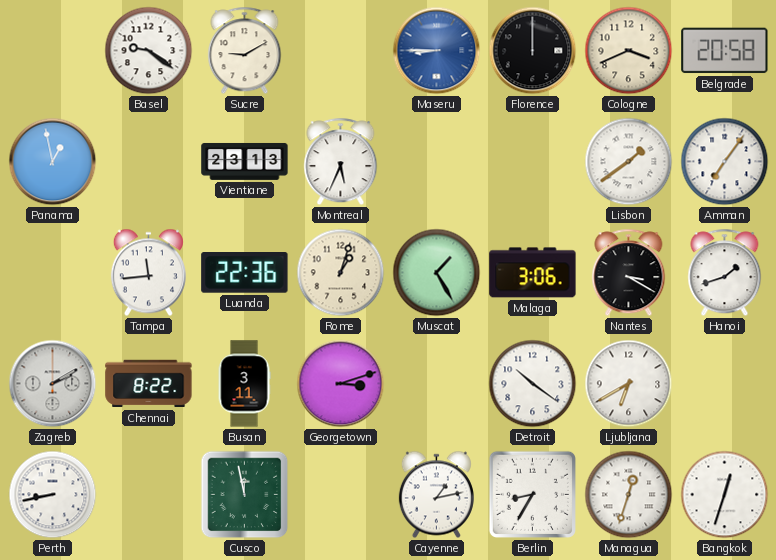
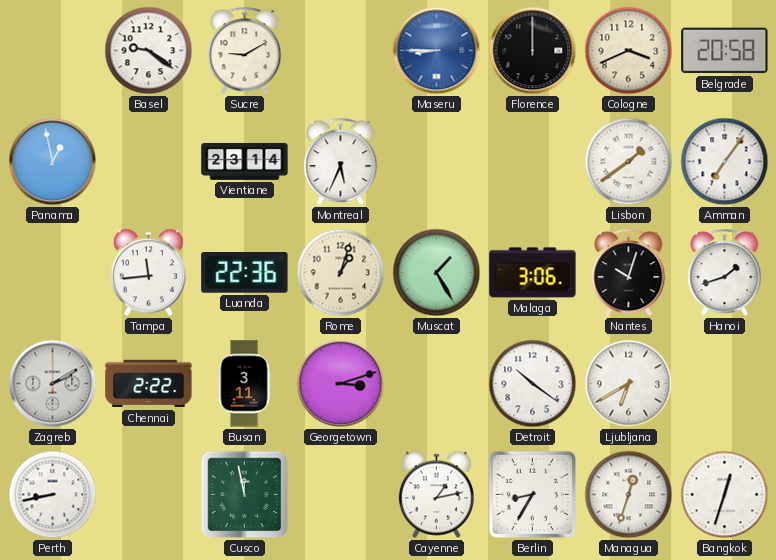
Vientiane: 23:13 -> 23:14
Nantes: 3:20 -> 10:03
Chennai: 8:22 -> 2:22
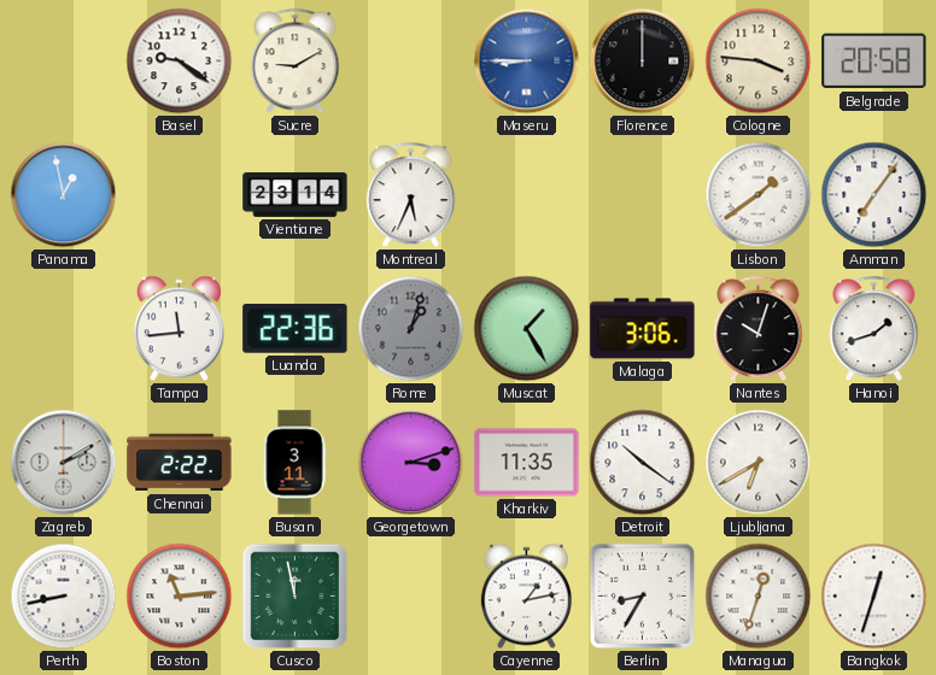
Cologne: 3:41 -> 3:46
Rome dial: cream -> grey
Kharkiv: none -> 11:35
Boston: none -> 11:14
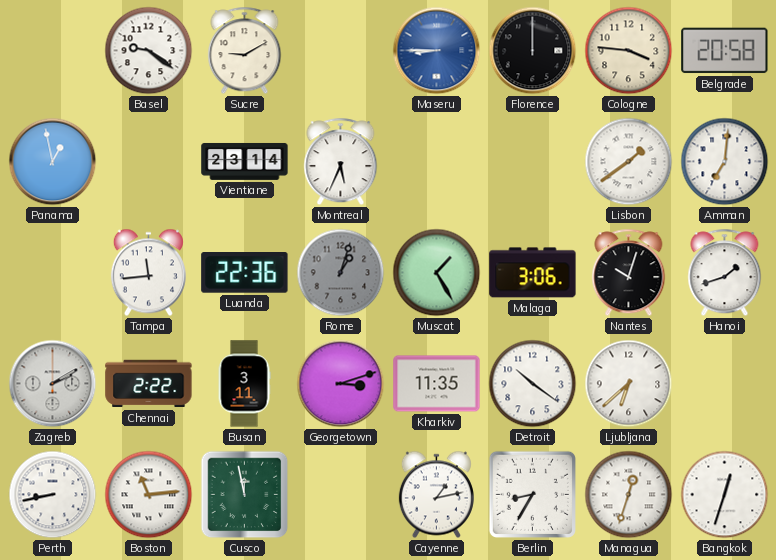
Amman: 7:06 -> 7:01
Ljubljana: 6:40 -> 6:38
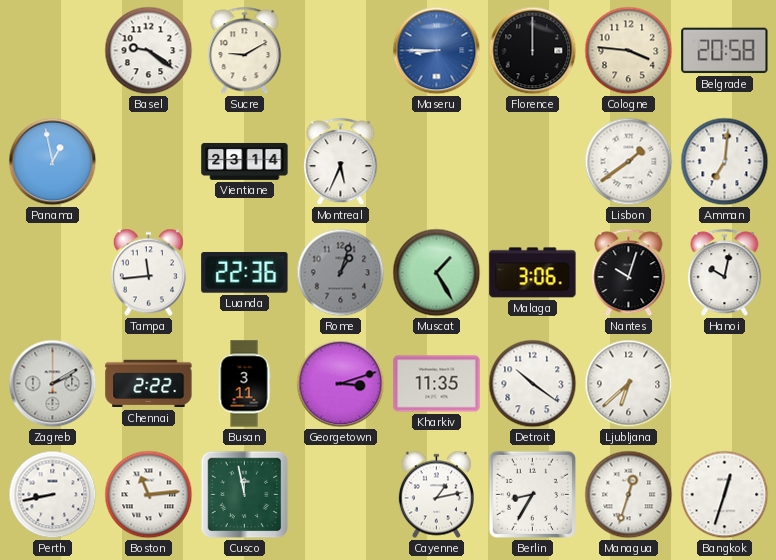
Hanoi: 1:42 -> 10:02
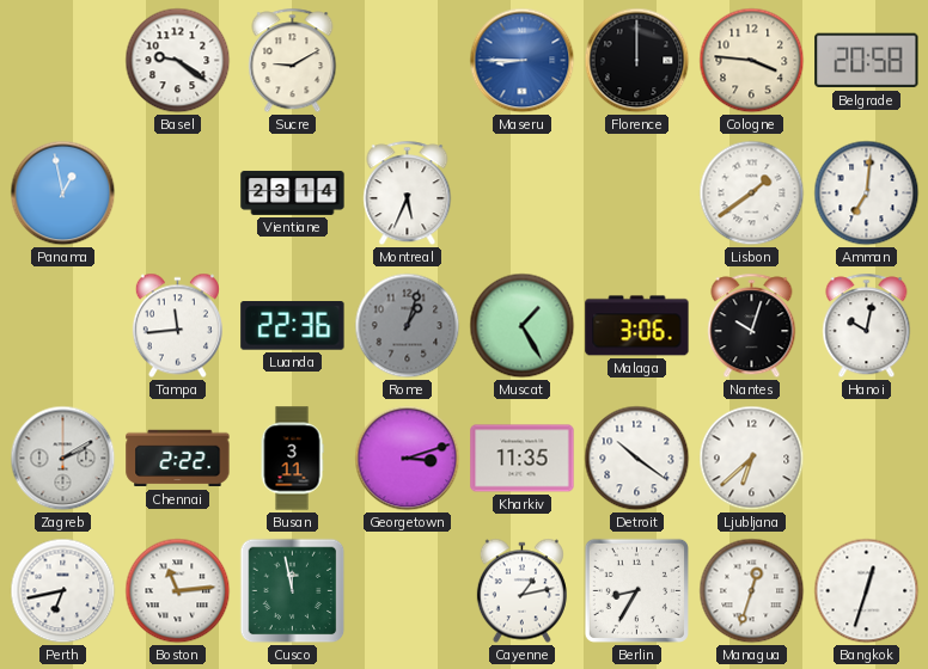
Perth: 8:43 -> 6:43
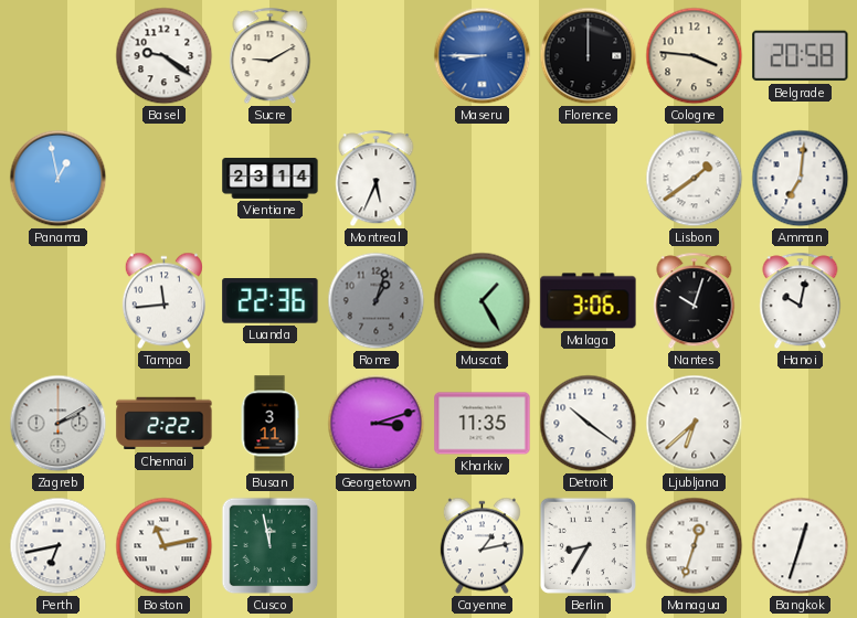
Boston: 11:14 -> 11:13
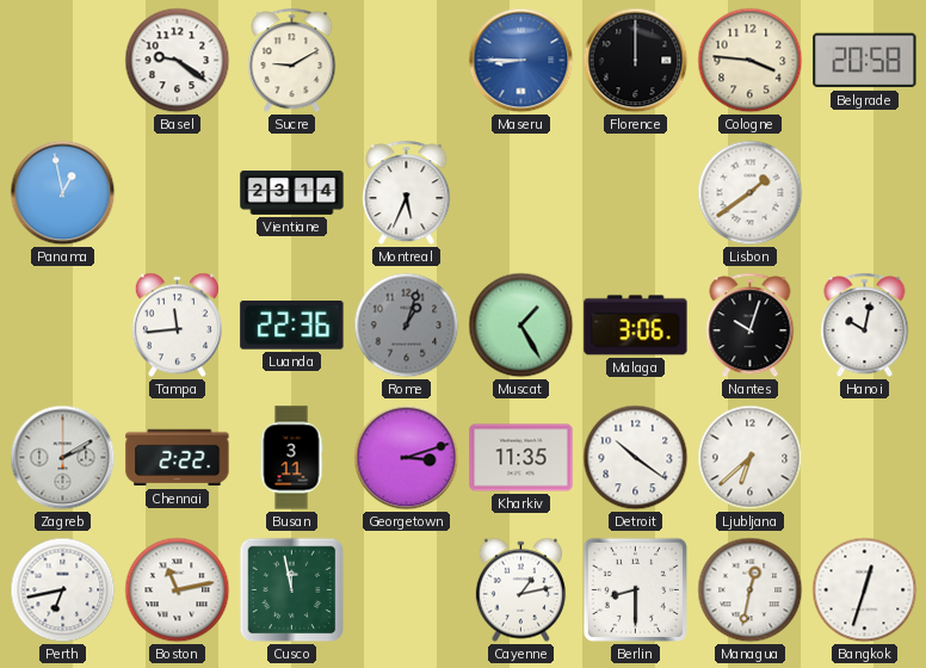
Amman: 7:01 -> none
Berlin: 8:35 -> 8:30
Managua: 12:33 -> 12:32
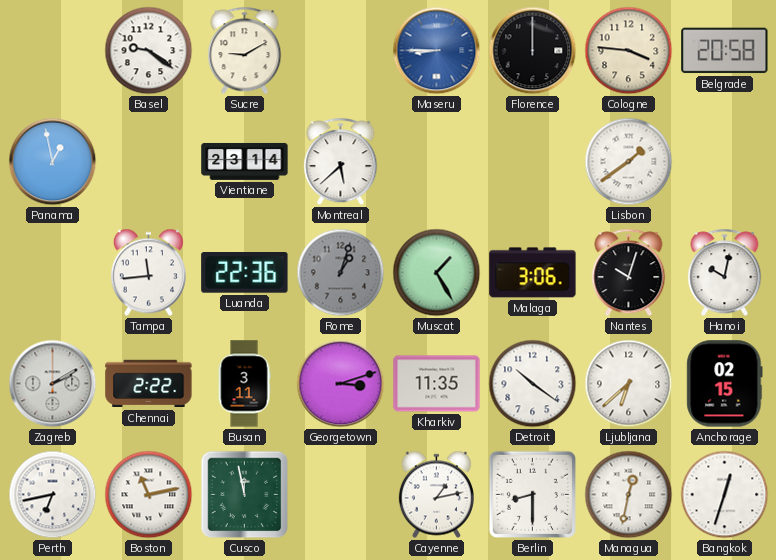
Montreal: 5:34 -> 5:38
Anchorage: none -> 02:15
